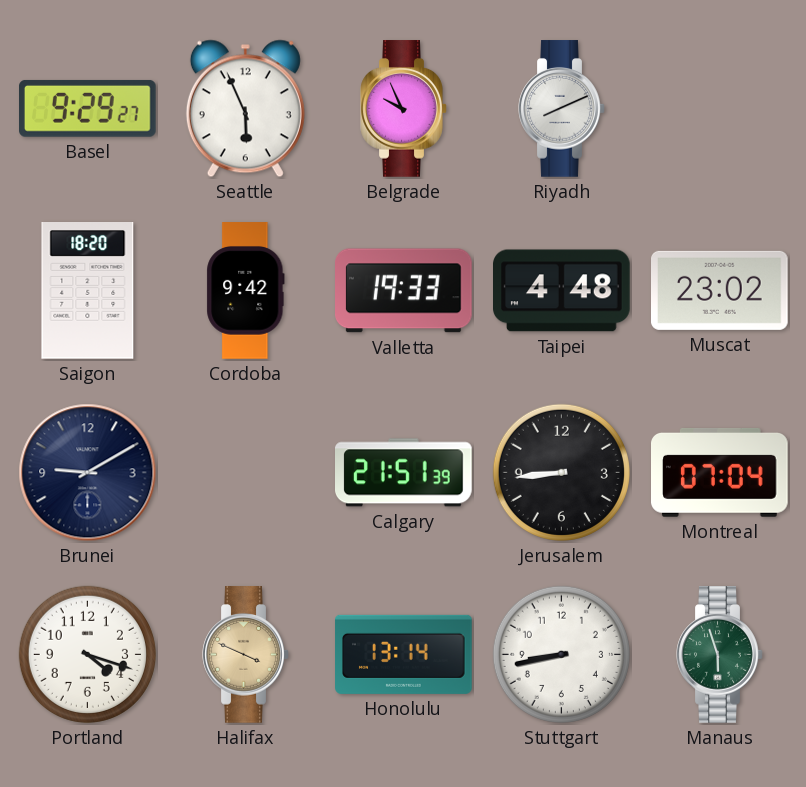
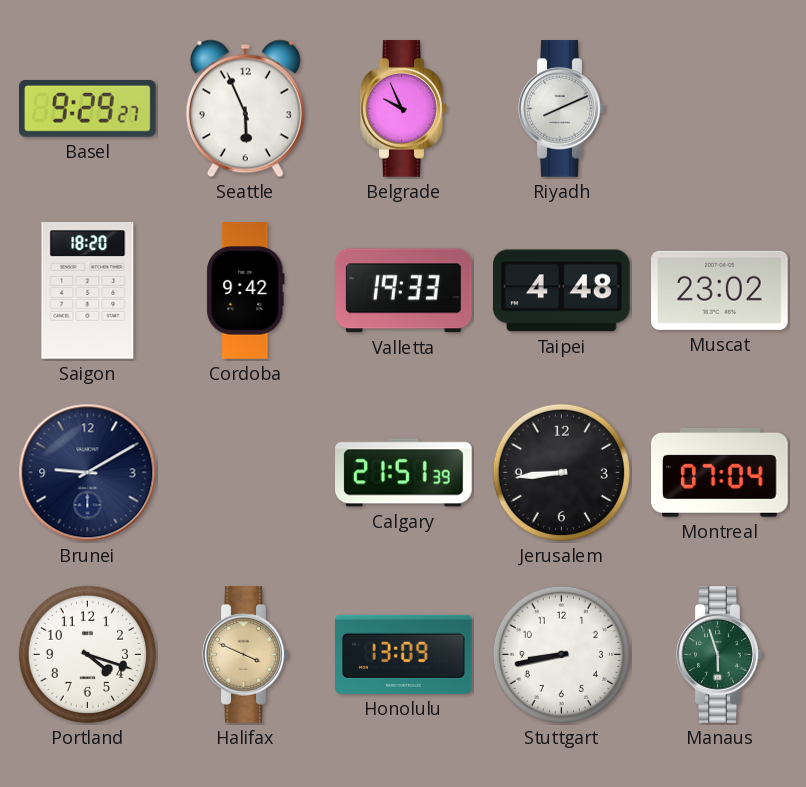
Honolulu: 13:14 -> 13:09
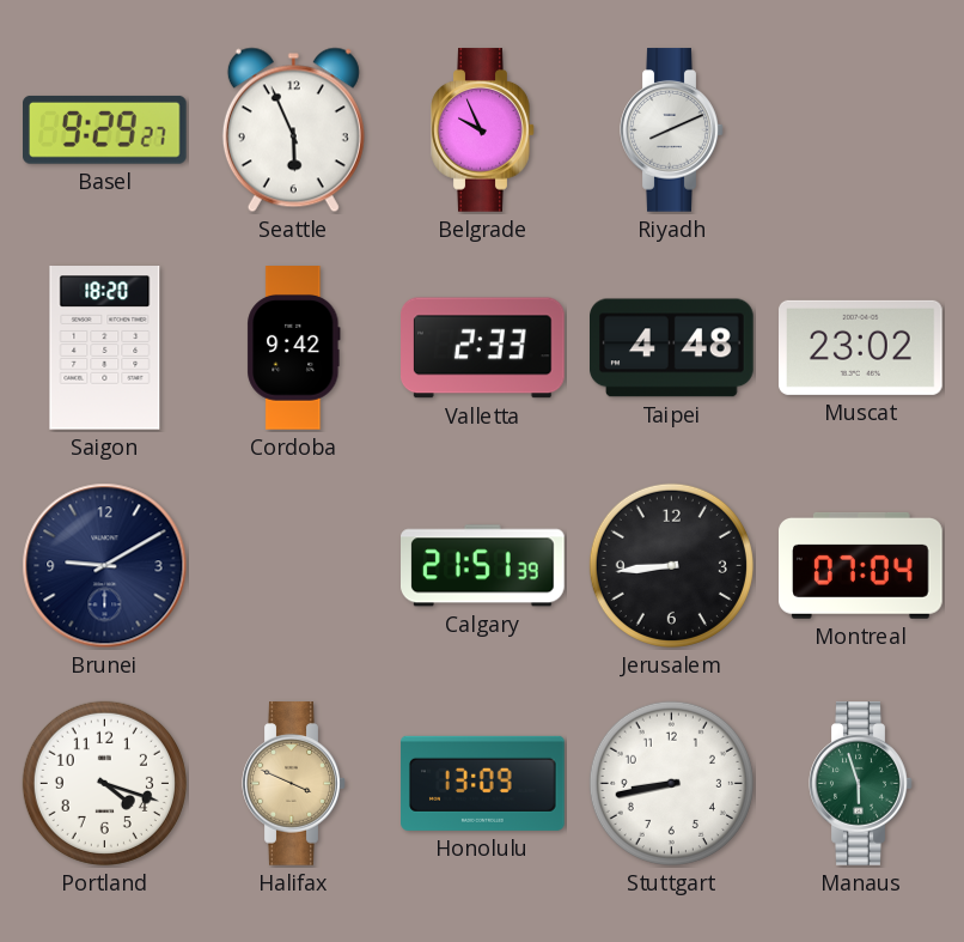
Valletta: 19:33 -> 2:33
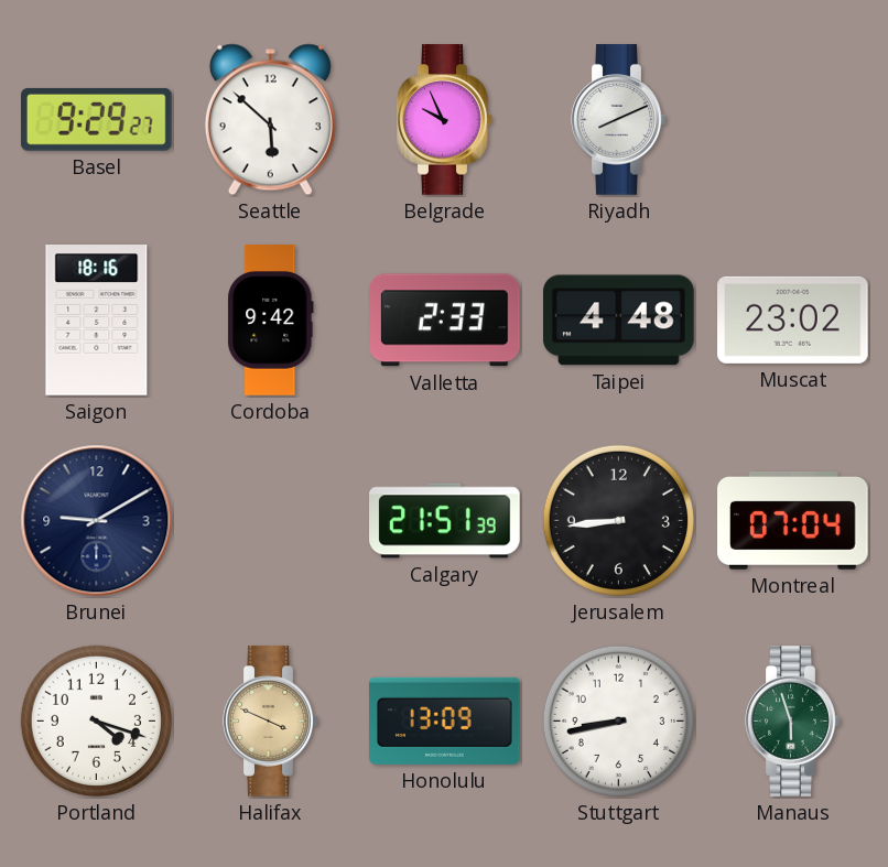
Seattle: 5:56 -> 5:52
Saigon: 18:20 -> 18:16
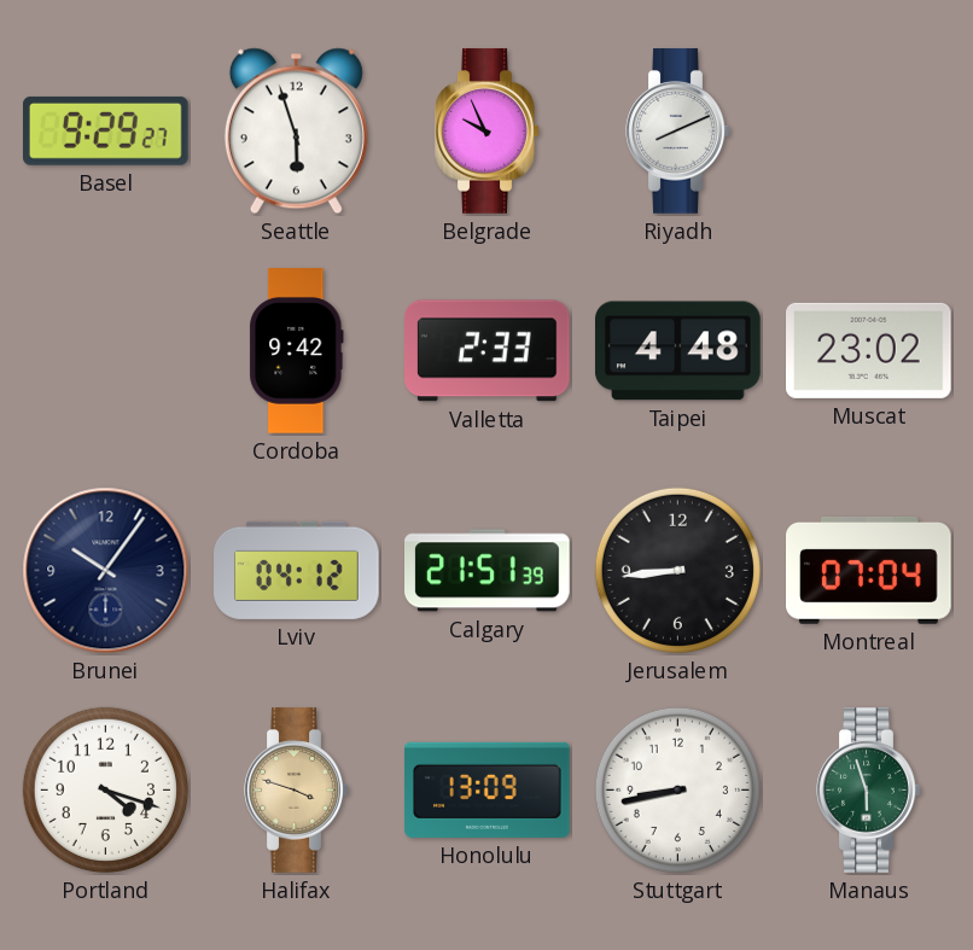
Seattle: 5:52 -> 5:57
Saigon: 18:16 -> none
Brunei: 9:10 -> 10:06
Lviv: none -> 04:12
Halifax: 3:49 -> 3:48
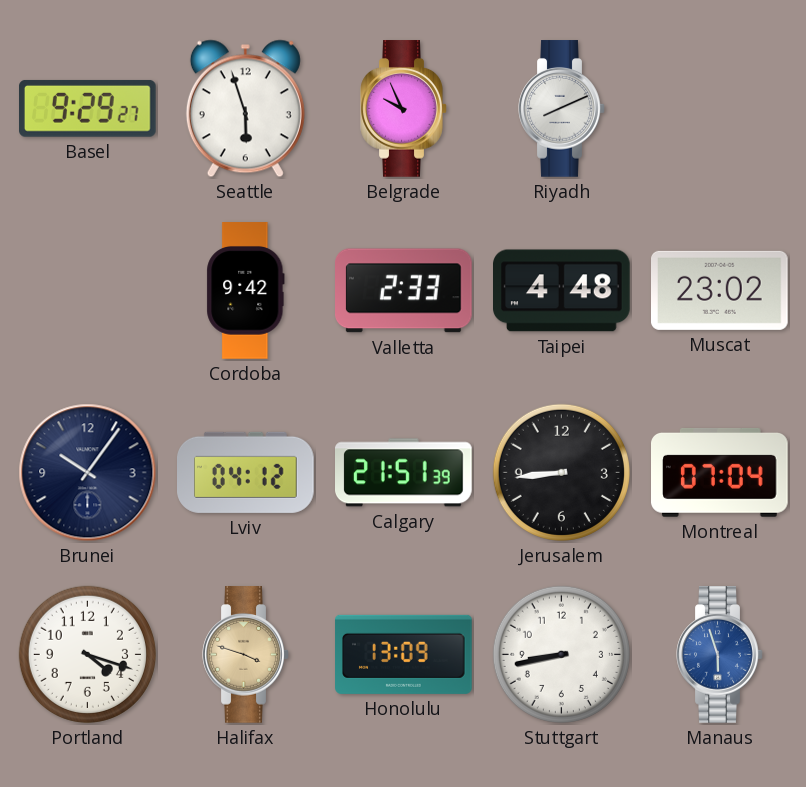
Manaus dial: green -> blue
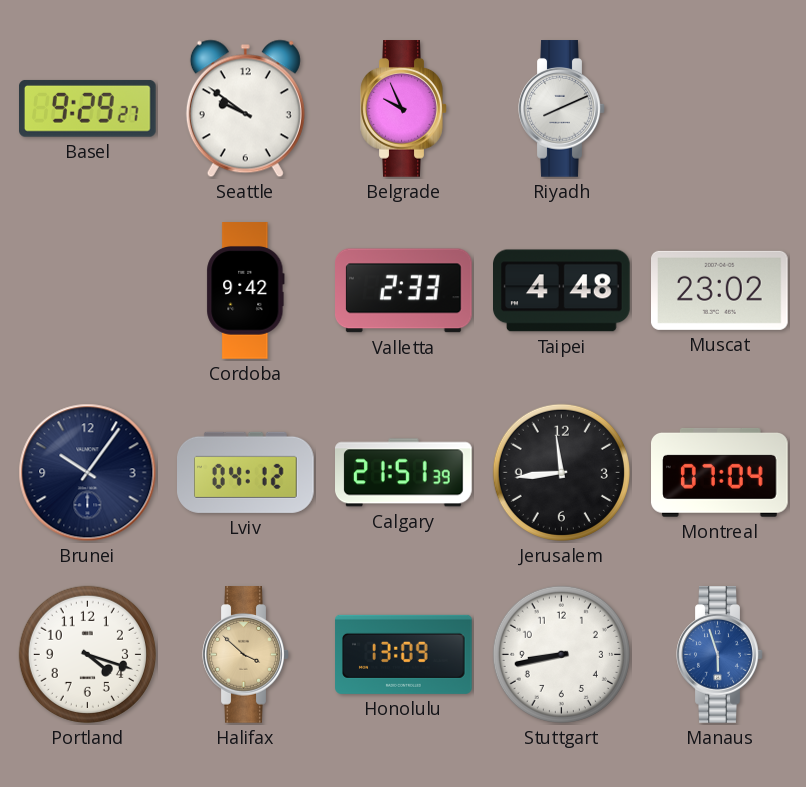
Seattle: 5:57 -> 9:51
Jerusalem: 8:44 -> 11:44
Halifax: 3:48 -> 3:52
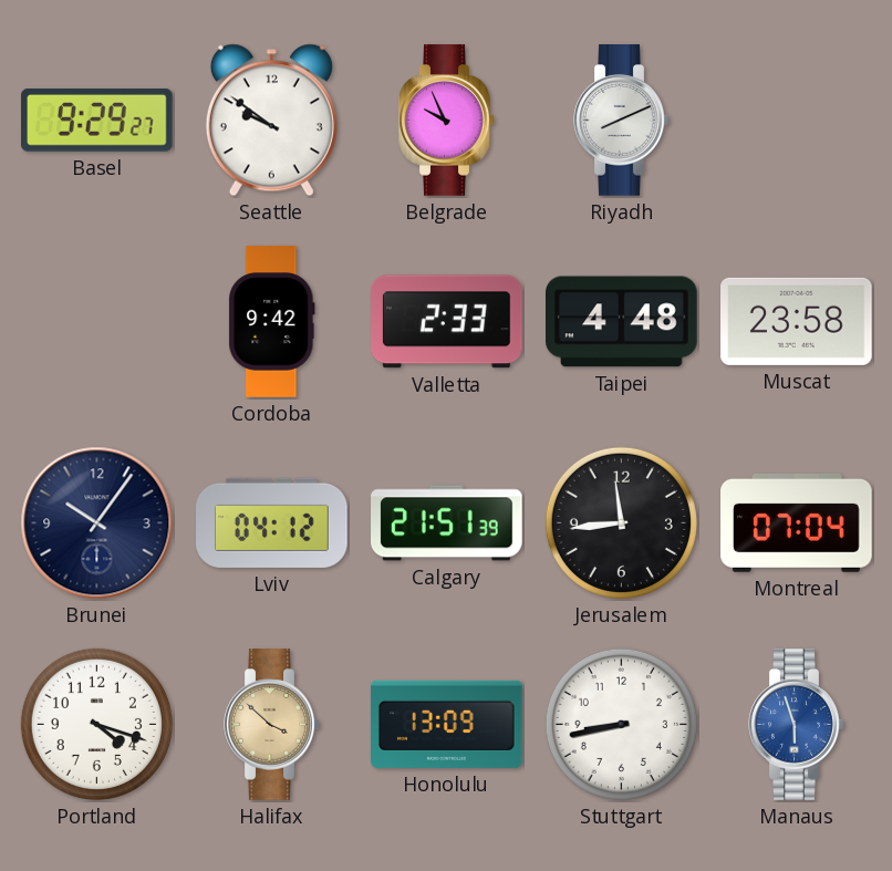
Muscat: 23:02 -> 23:58
